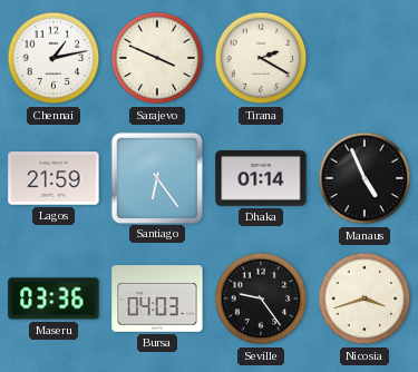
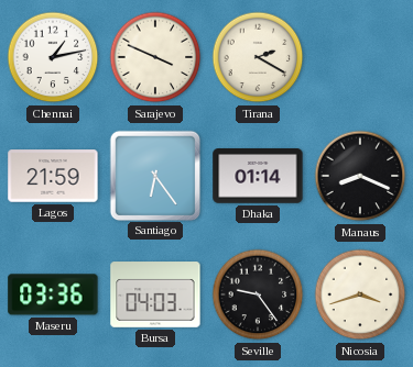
Manaus: 4:56 -> 8:19
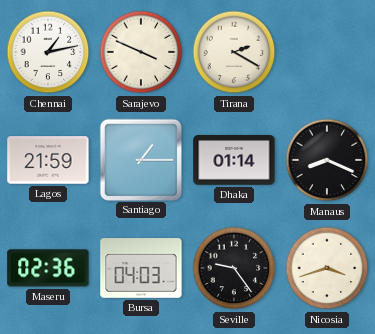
Santiago: 6:24 -> 1:15
Maseru: 03:36 -> 02:36
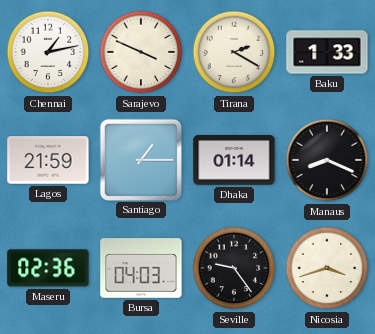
Baku: none -> 1:33
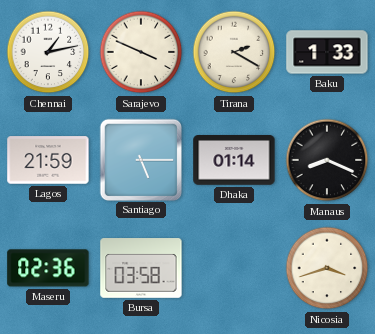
Santiago: 1:15 -> 5:15
Bursa: 04:03 -> 03:58
Seville: 9:24 -> none
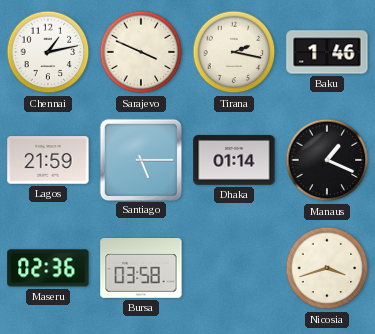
Tirana: 2:20 -> 2:17
Baku: 1:33 -> 1:46
Manaus: 8:19 -> 1:19
